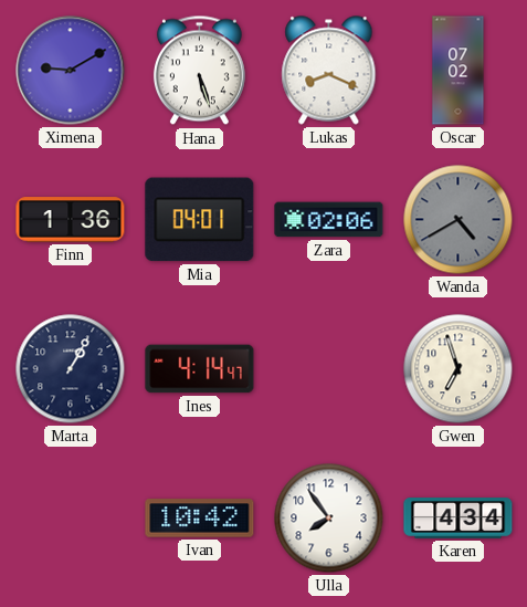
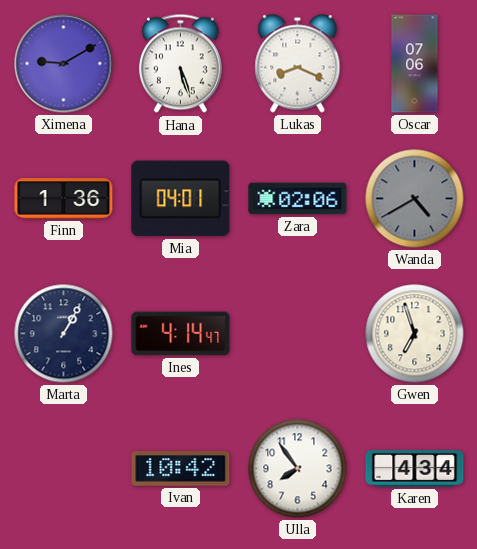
Oscar: 07:02 -> 07:06
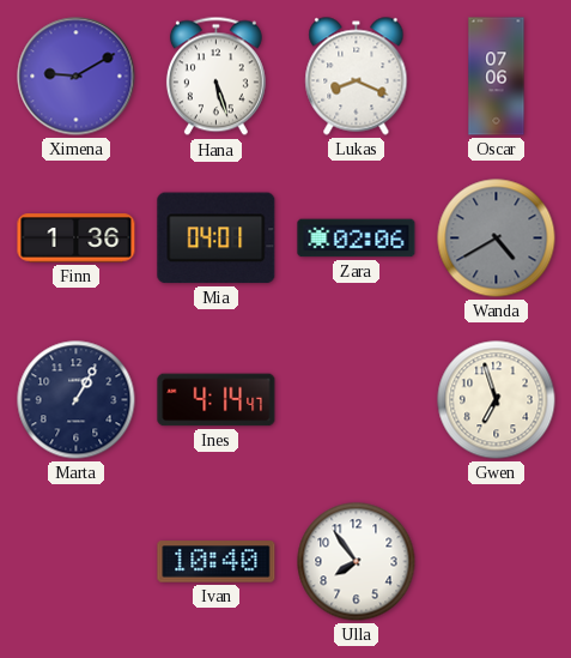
Ivan: 10:42 -> 10:40
Karen: 4:34 -> none
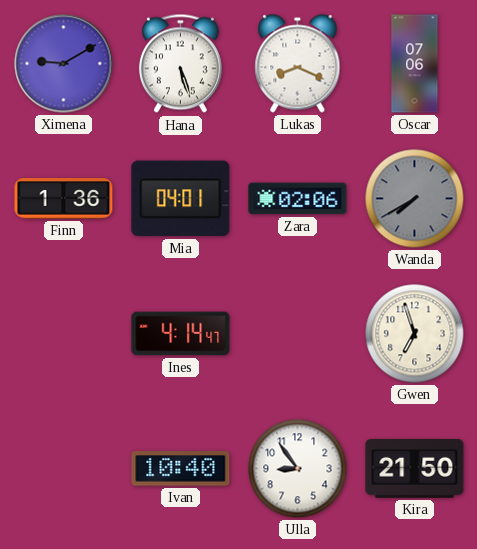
Wanda: 4:40 -> 7:40
Marta: 1:05 -> none
Ulla: 7:54 -> 8:54
Kira: none -> 21:50
